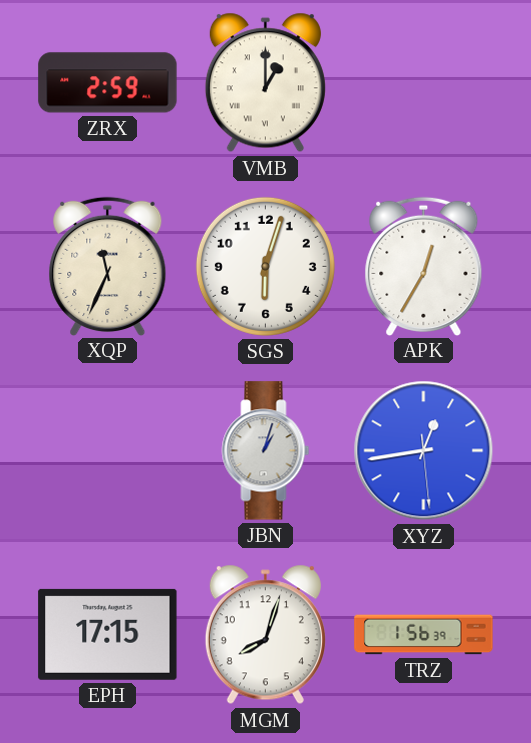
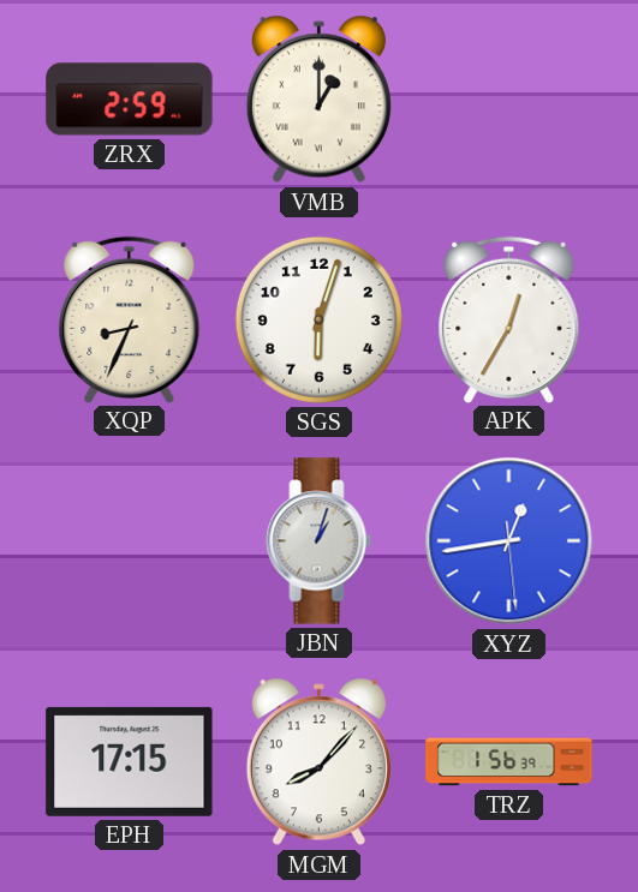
XQP: 11:34 -> 8:34
MGM: 8:03 -> 8:07
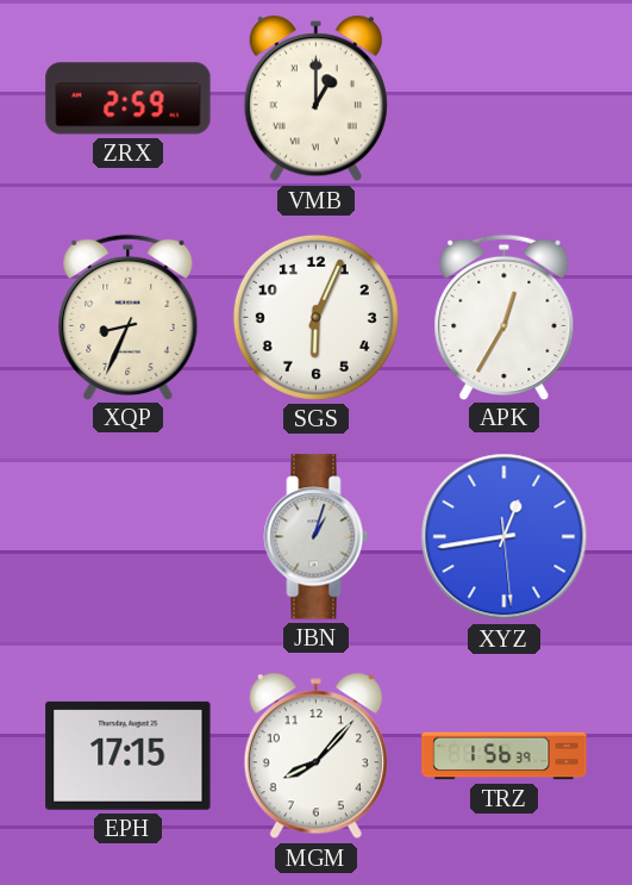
SGS: 6:03 -> 6:04
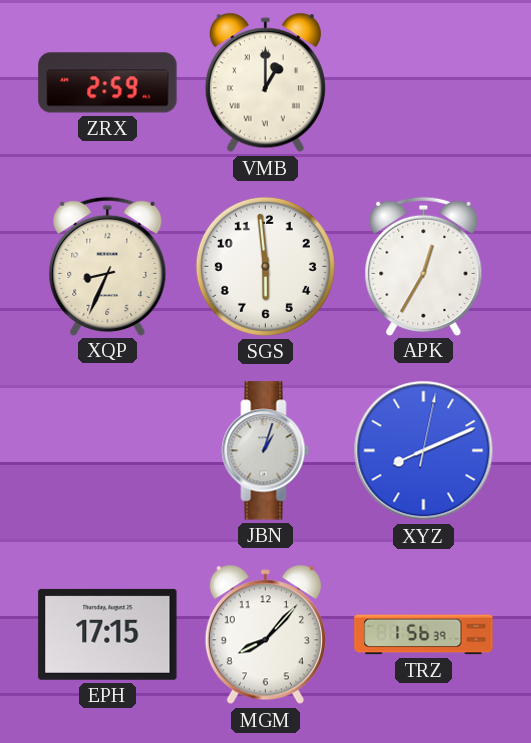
SGS: 6:04 -> 5:59
XYZ: 12:43 -> 8:11
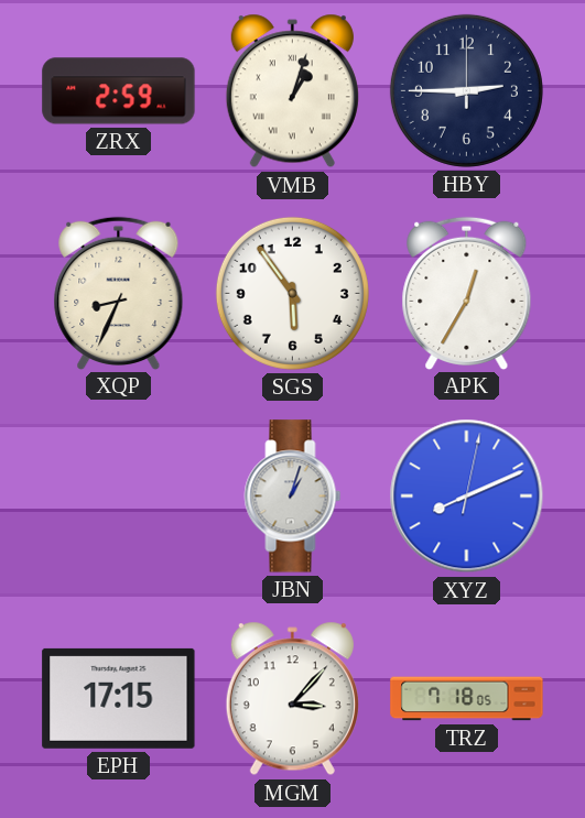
VMB: 1:00 -> 1:03
HBY: none -> 2:45
SGS: 5:59 -> 5:54
MGM: 8:07 -> 3:07
TRZ: 1:56 -> 7:18
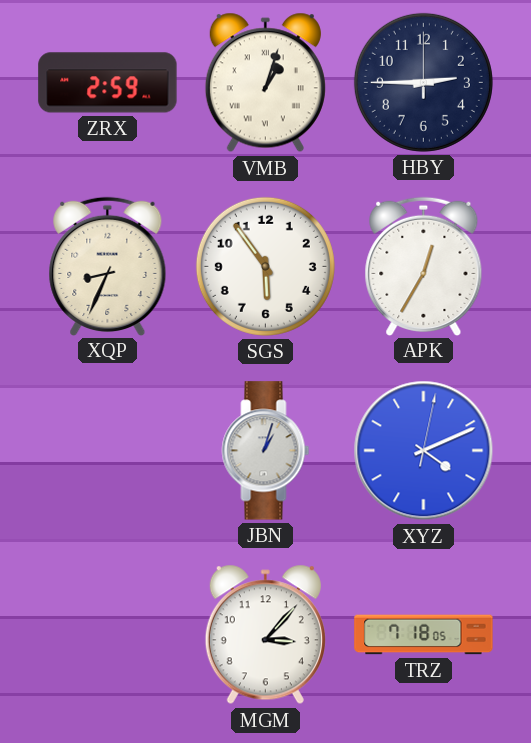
XYZ: 8:11 -> 4:11
EPH: 17:15 -> none
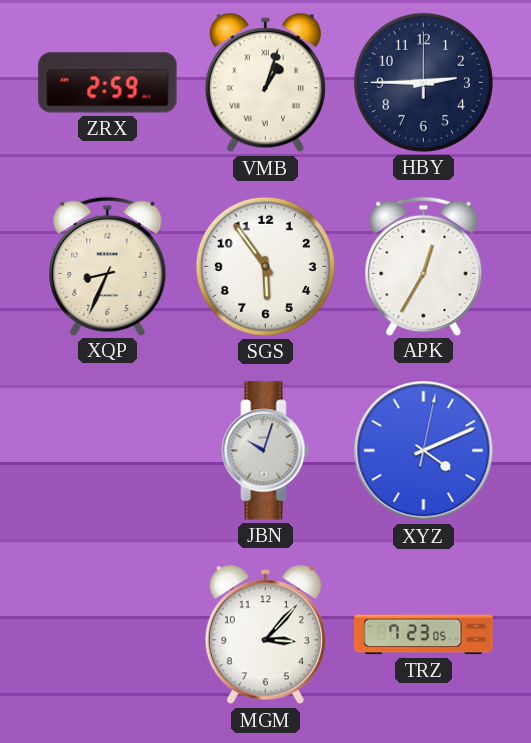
JBN: 1:03 -> 10:03
TRZ: 7:18 -> 7:23
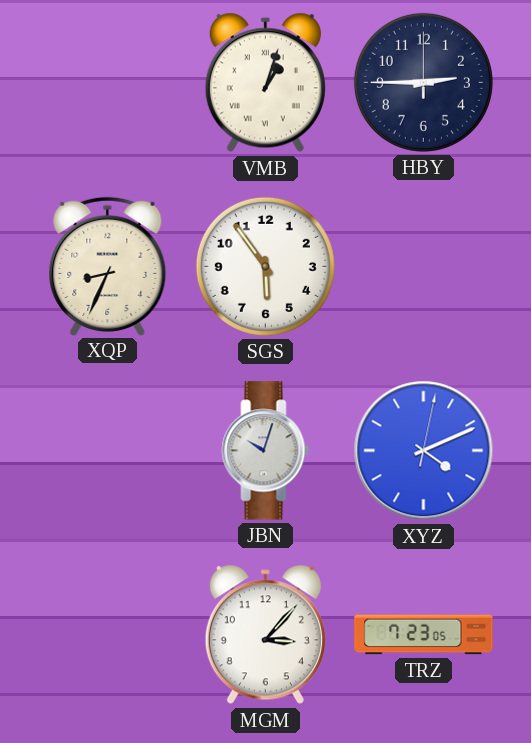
ZRX: 2:59 -> none
APK: 12:35 -> none
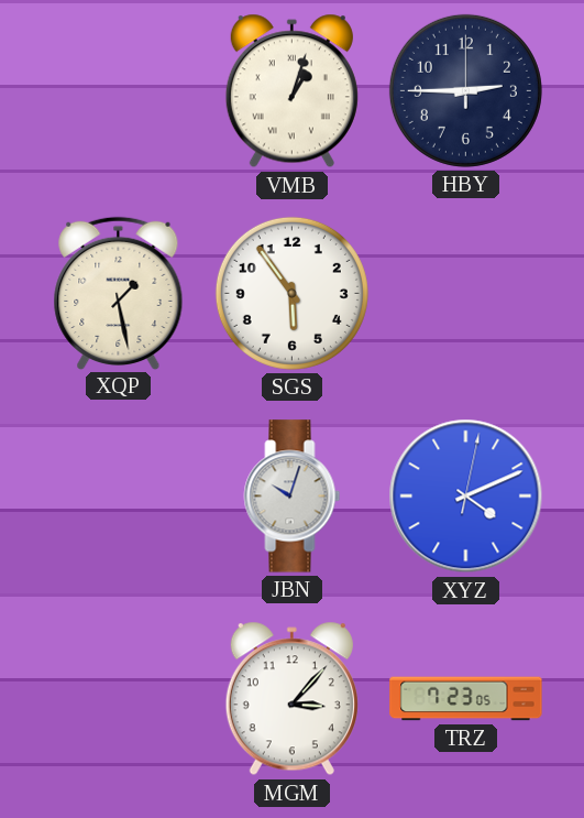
XQP: 8:34 -> 1:28
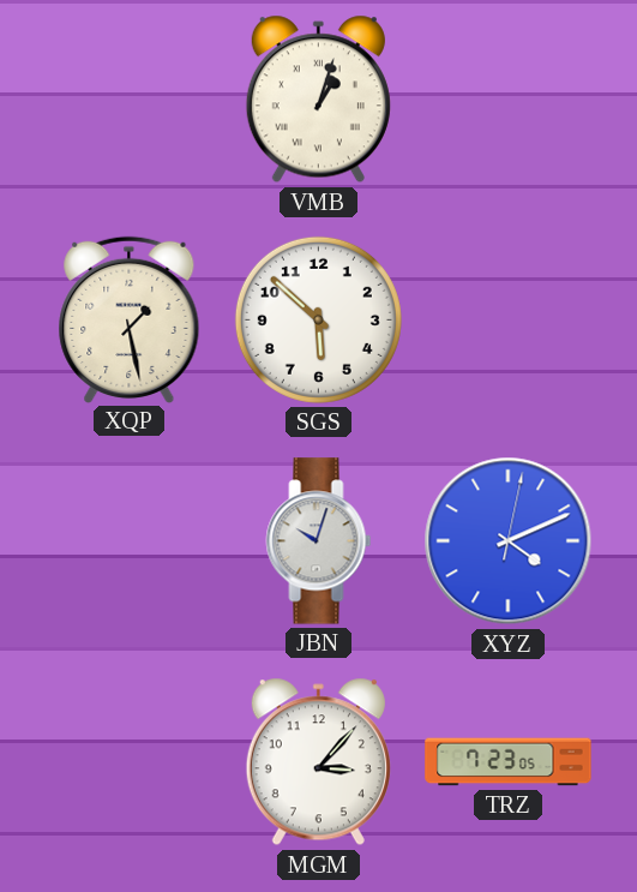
HBY: 2:45 -> none
SGS: 5:54 -> 5:52
